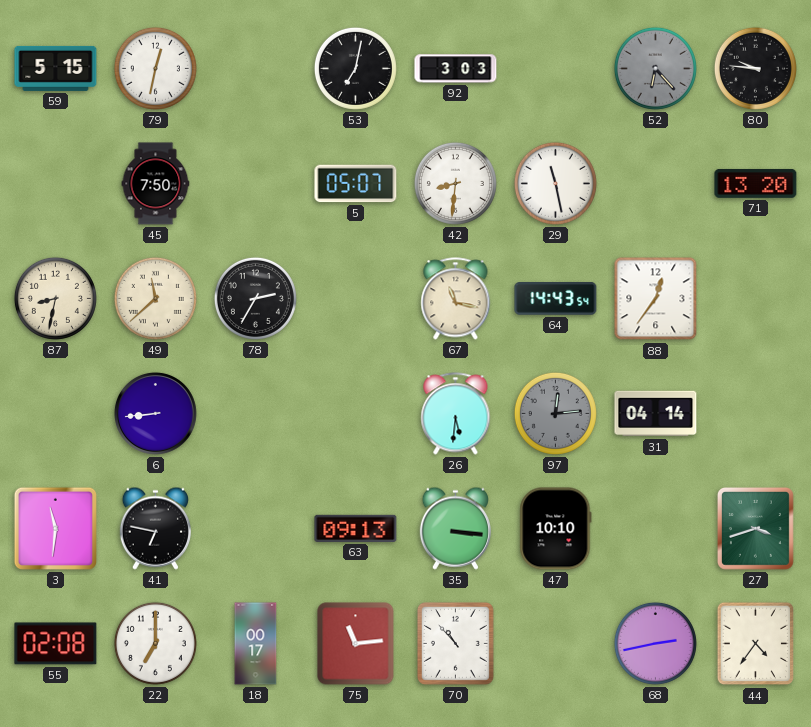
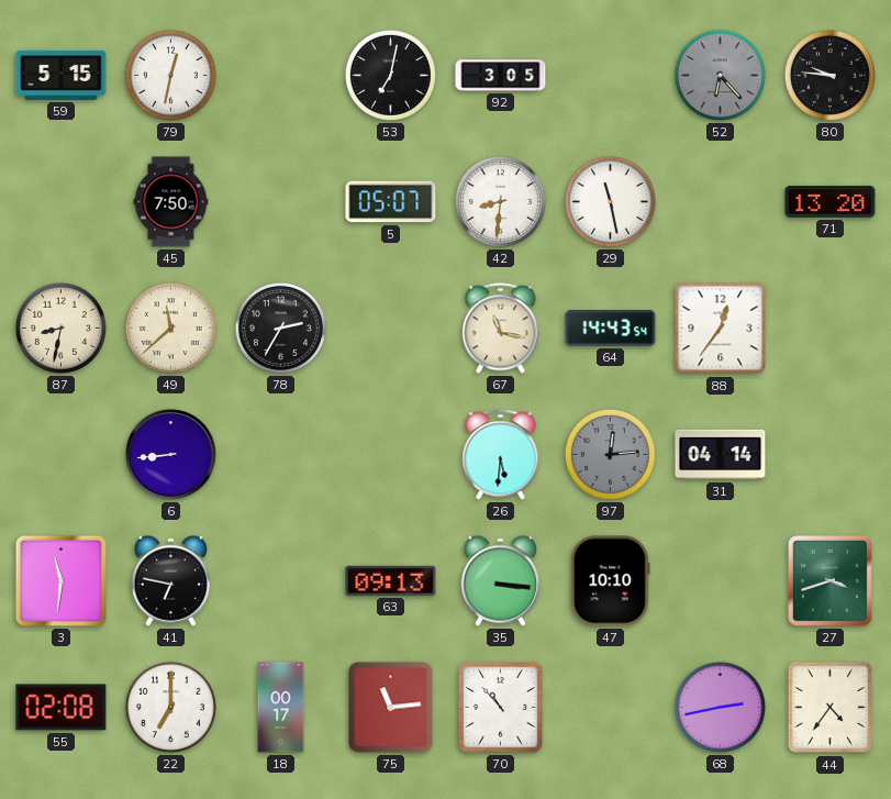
92: 3:03 -> 3:05
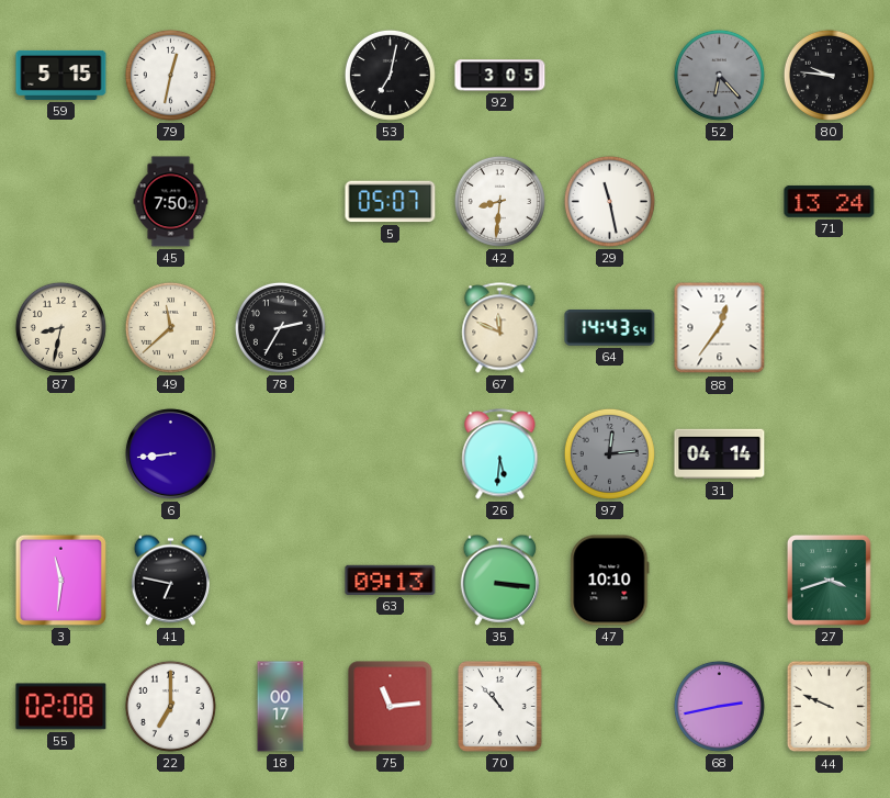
71: 13:20 -> 13:24
67: 11:17 -> 11:49
44: 4:36 -> 9:49
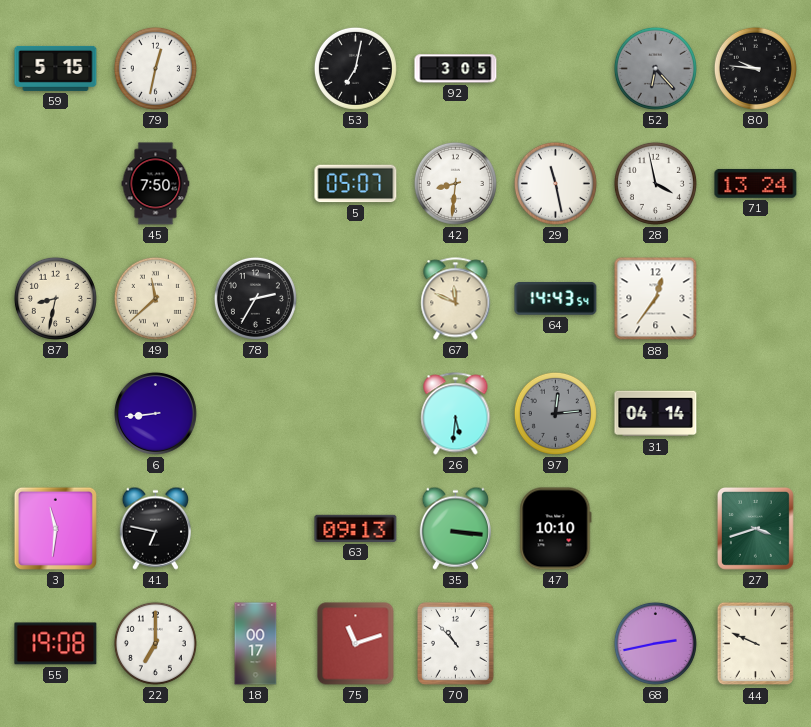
28: none -> 3:58
55: 02:08 -> 19:08
75: 11:14 -> 11:12
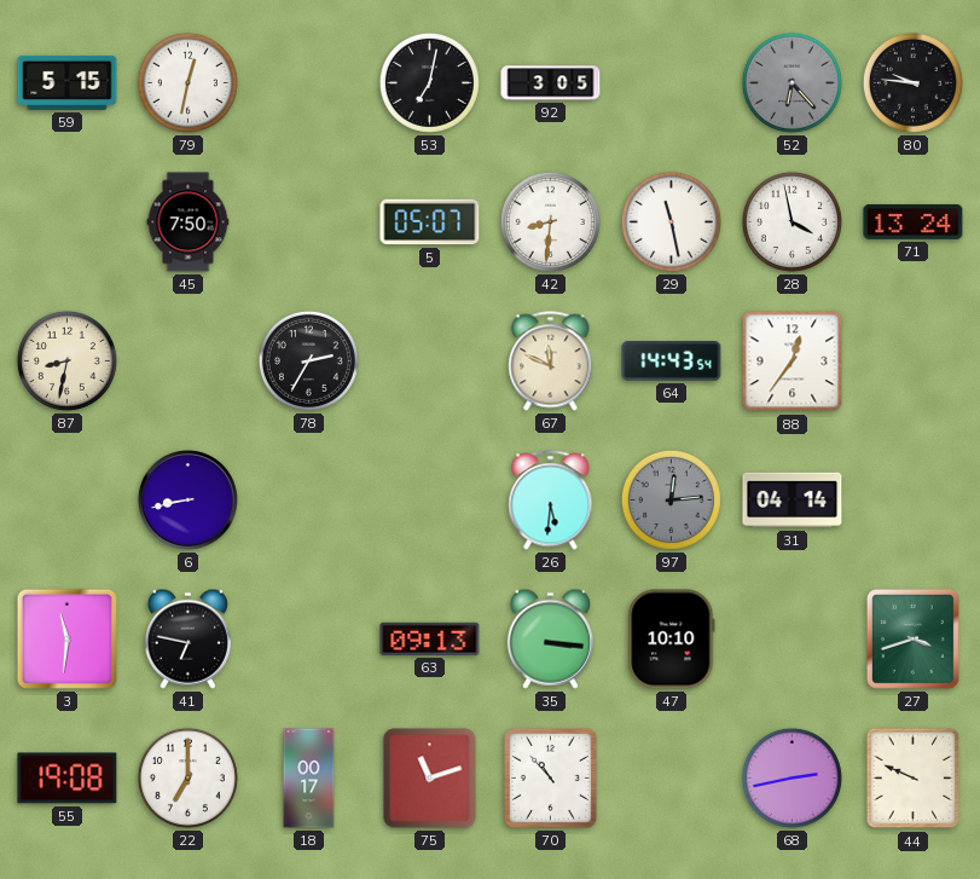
49: 11:38 -> none
6: 8:44 -> 8:43
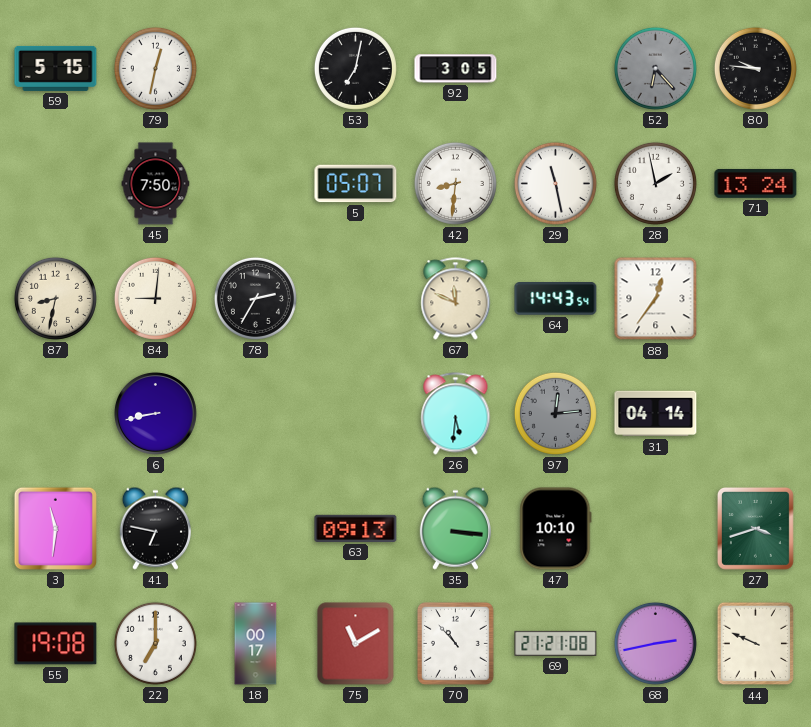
28: 3:58 -> 1:58
84: none -> 9:01
75: 11:12 -> 11:10
69: none -> 21:21
